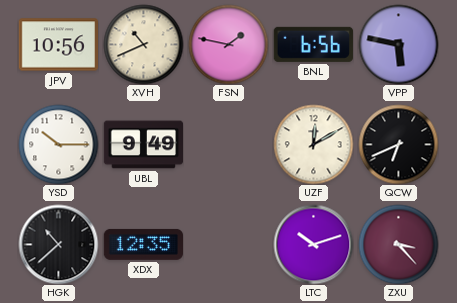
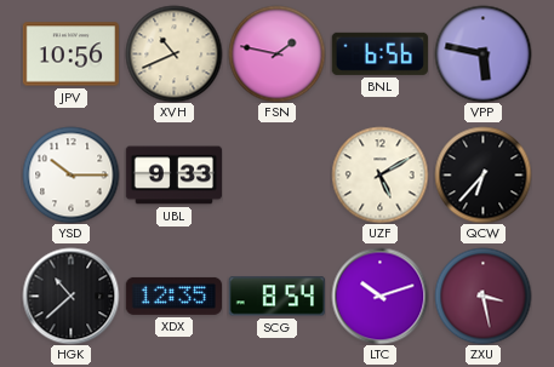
UBL: 9:49 -> 9:33
UZF: 12:10 -> 5:10
QCW: 6:41 -> 6:37
SCG: none -> 8:54
ZXU: 3:23 -> 3:28
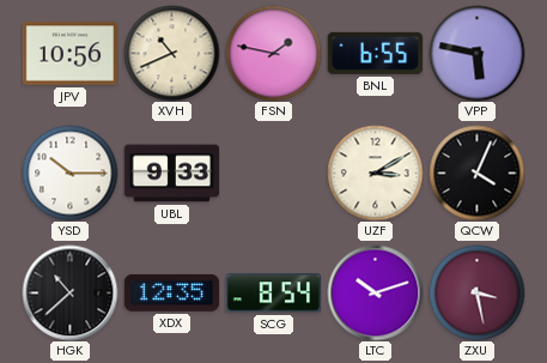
BNL: 6:56 -> 6:55
UZF: 5:10 -> 3:10
QCW: 6:37 -> 4:04
